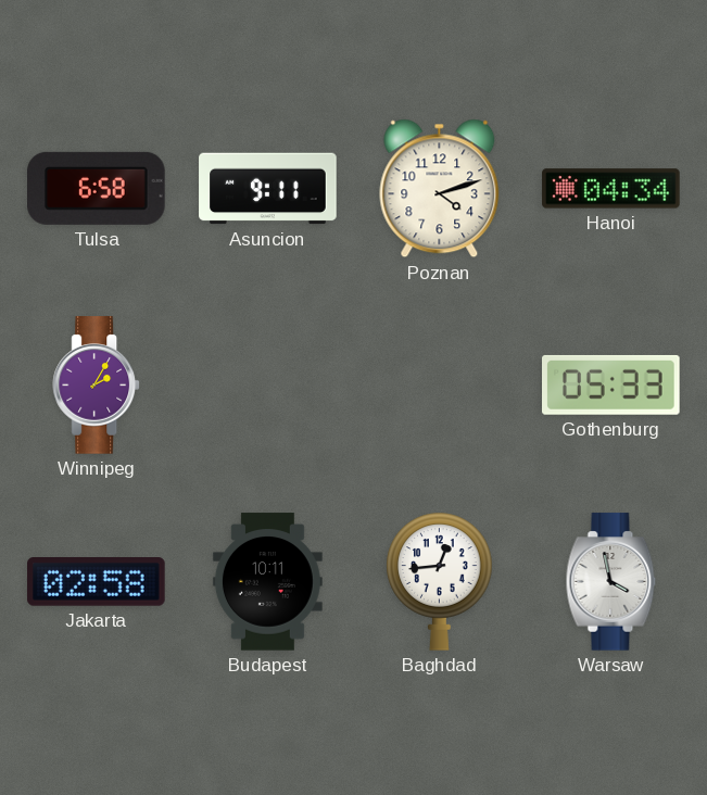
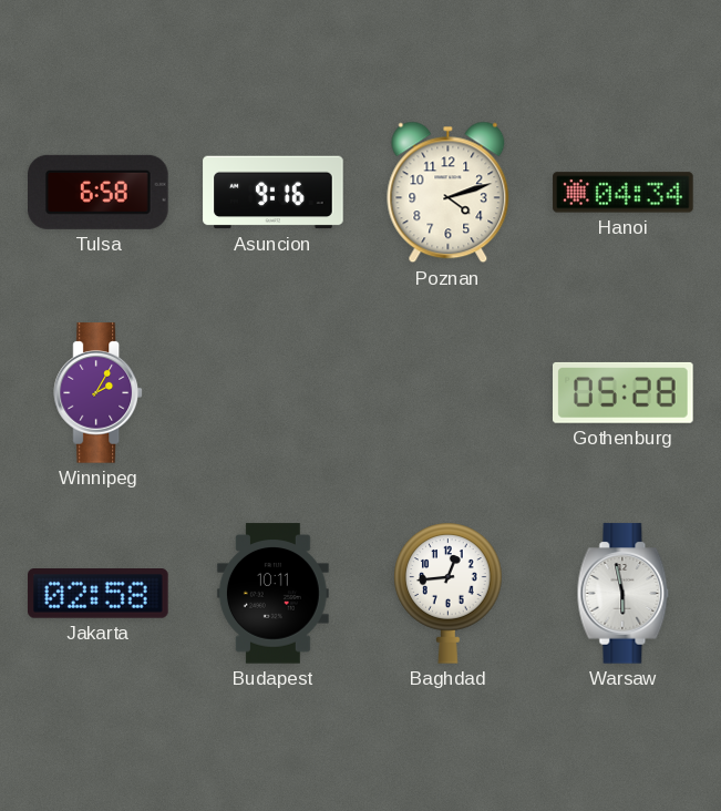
Asuncion: 9:11 -> 9:16
Gothenburg: 05:33 -> 05:28
Warsaw: 3:58 -> 5:58
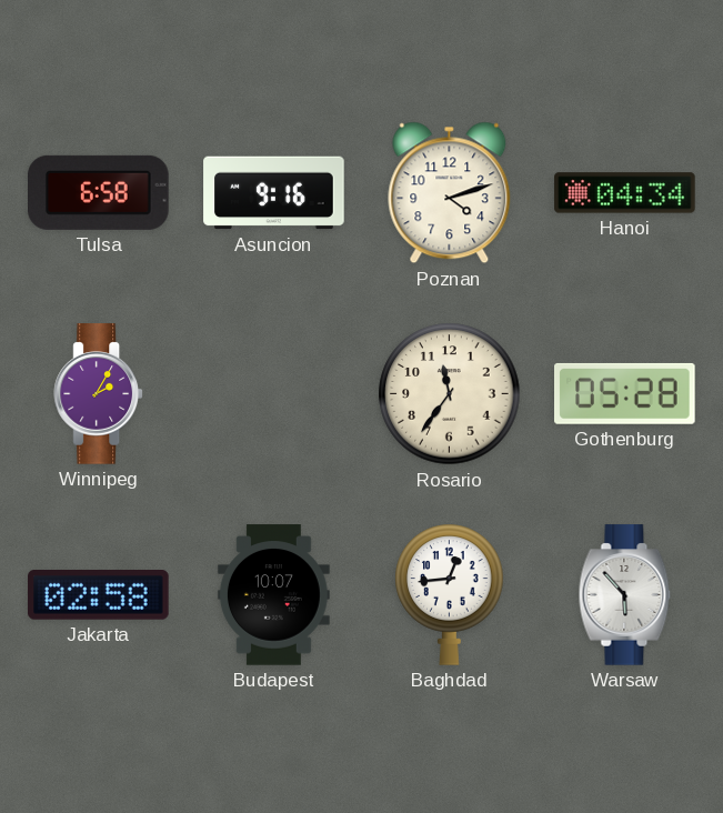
Rosario: none -> 11:36
Budapest: 10:11 -> 10:07
Warsaw: 5:58 -> 5:53
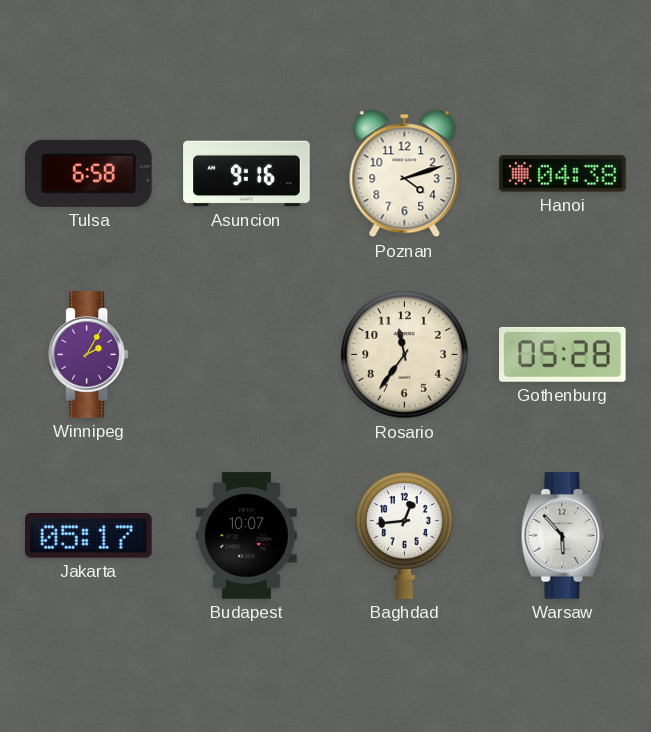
Hanoi: 04:34 -> 04:38
Jakarta: 02:58 -> 05:17
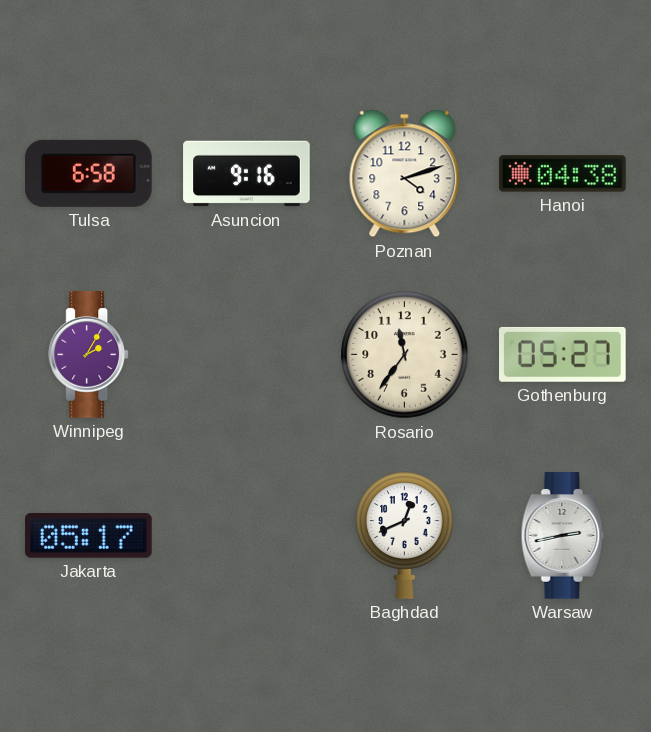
Gothenburg: 05:28 -> 05:27
Budapest: 10:07 -> none
Baghdad: 12:44 -> 12:41
Warsaw: 5:53 -> 2:43
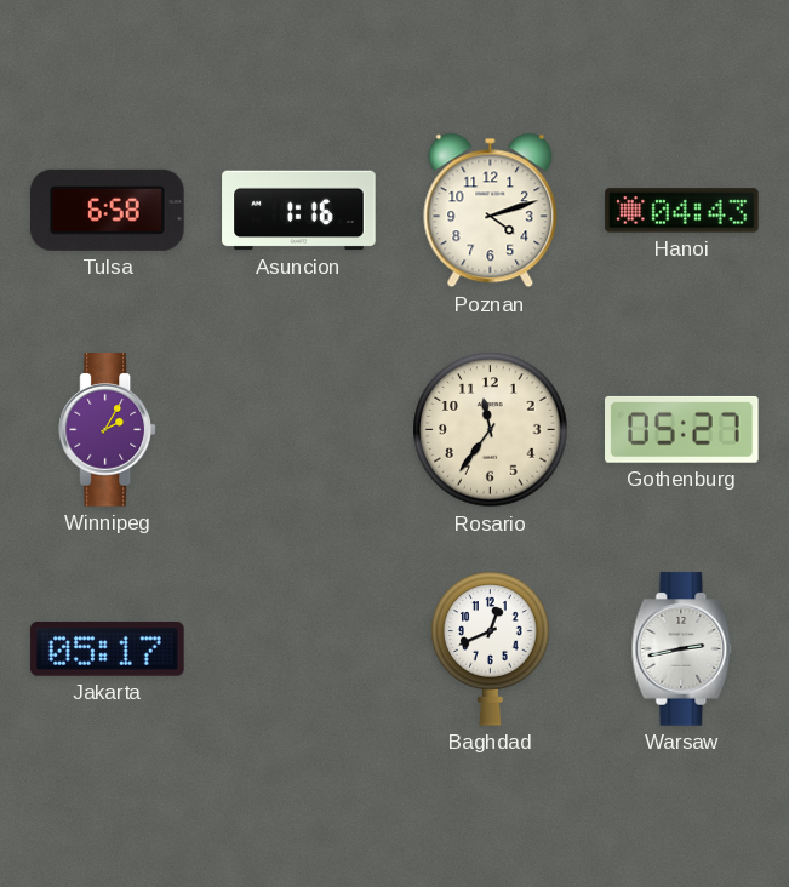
Asuncion: 9:16 -> 1:16
Hanoi: 04:38 -> 04:43
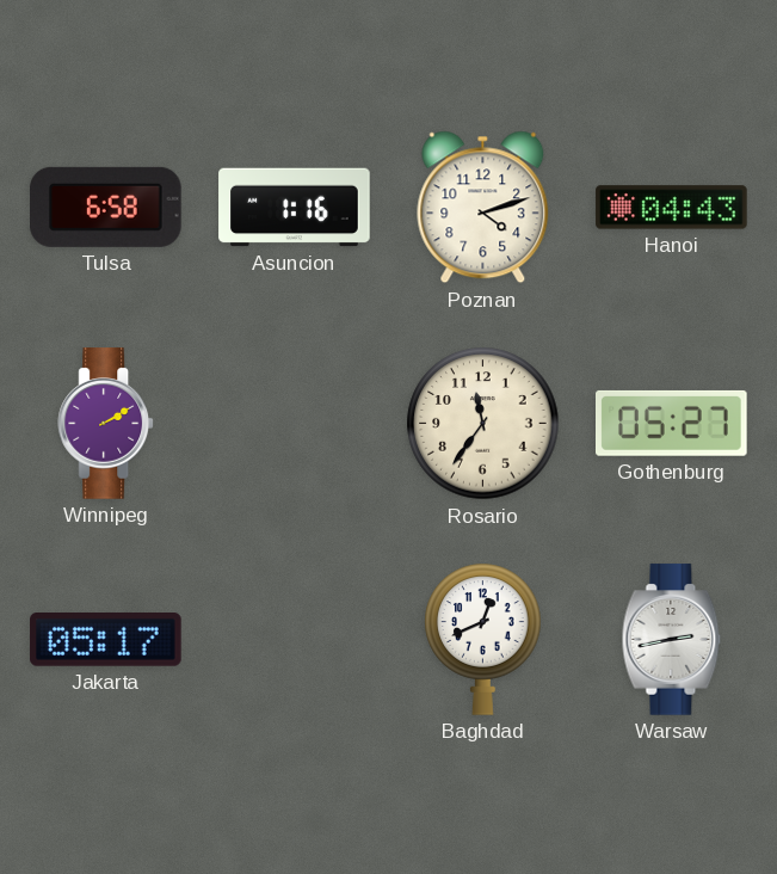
Winnipeg: 2:05 -> 2:10
